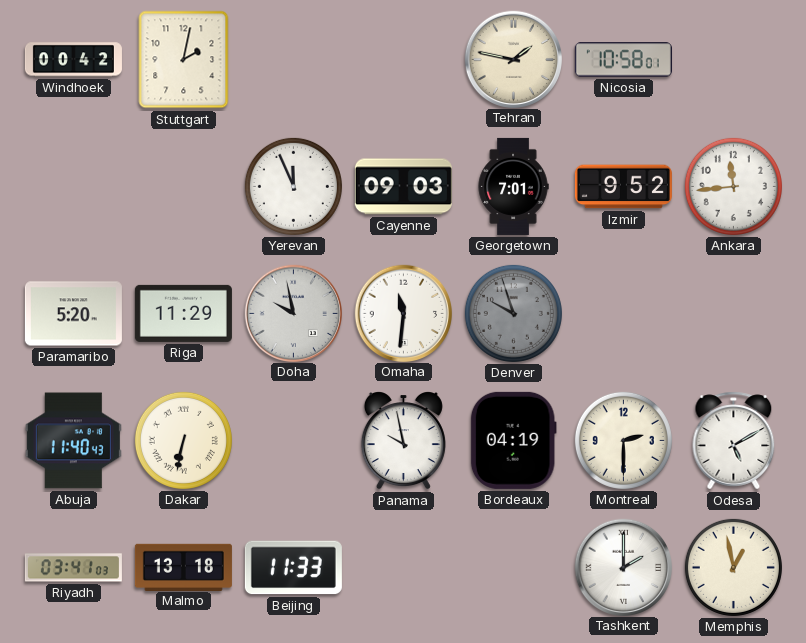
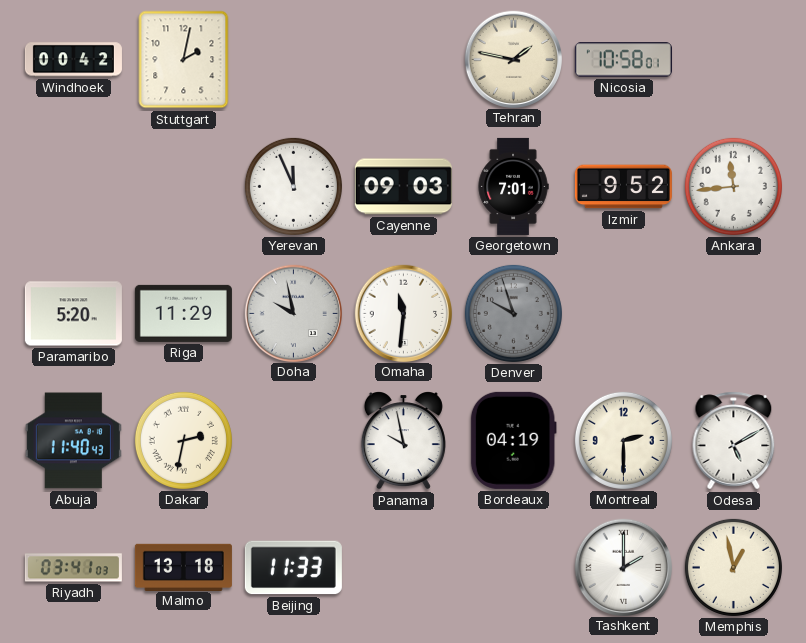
Dakar: 6:32 -> 2:32
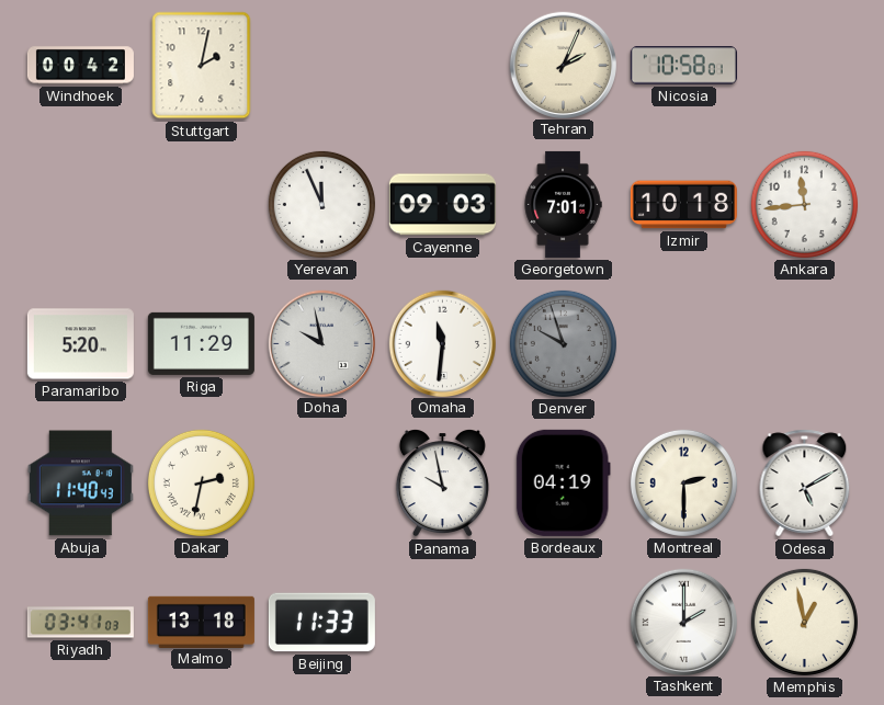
Tehran: 1:47 -> 2:04
Izmir: 9:52 -> 10:18
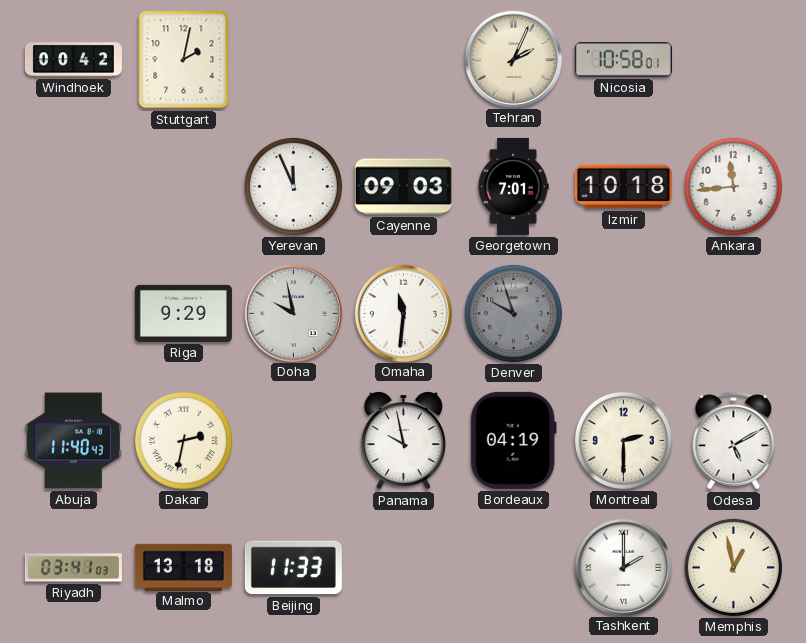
Paramaribo: 5:20 -> none
Riga: 11:29 -> 9:29
